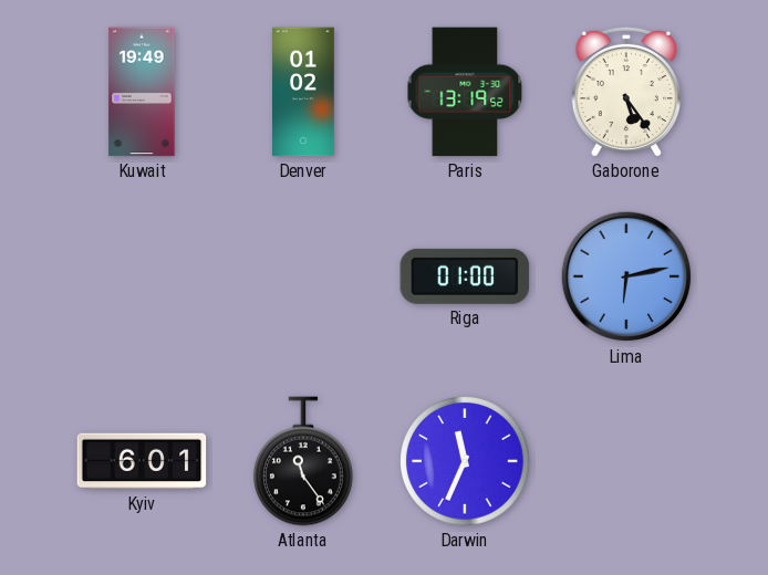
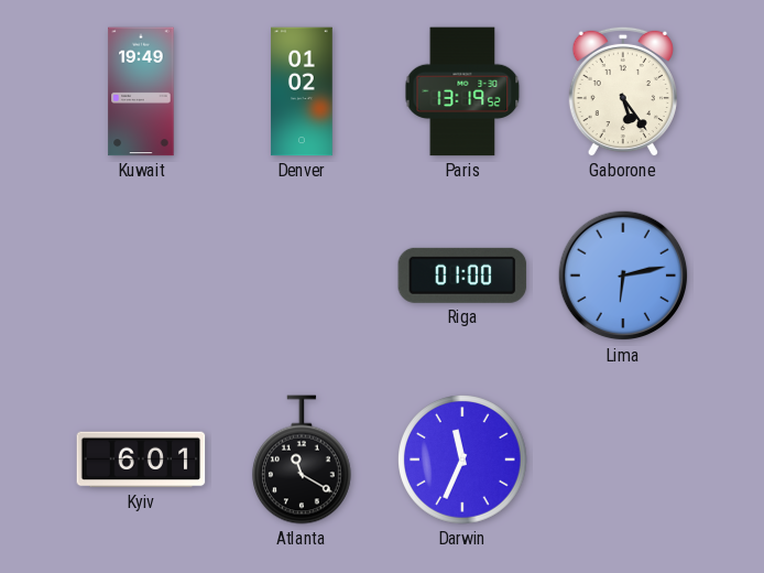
Atlanta: 11:24 -> 11:20
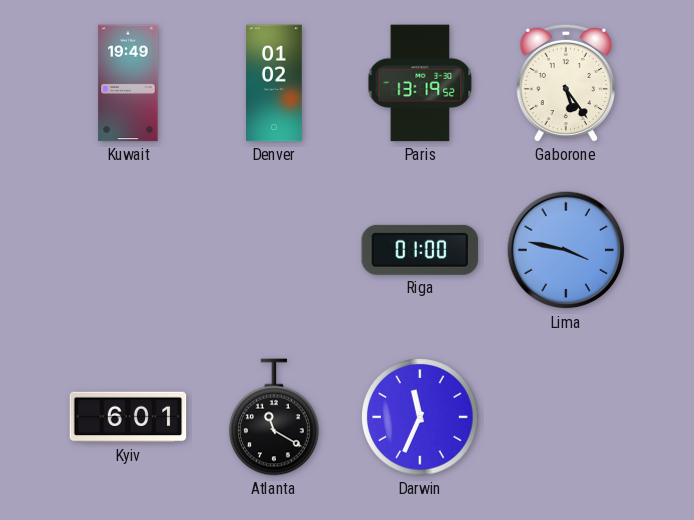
Lima: 6:13 -> 3:47
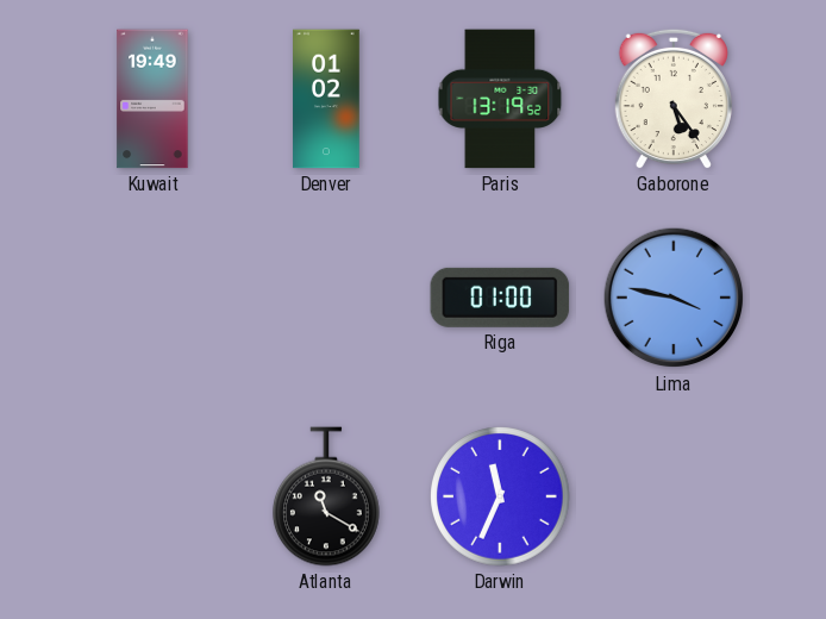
Kyiv: 6:01 -> none
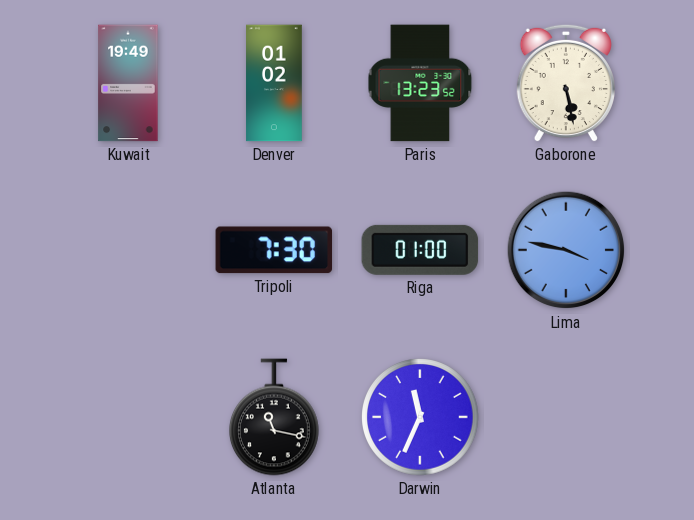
Paris: 13:19 -> 13:23
Gaborone: 5:24 -> 5:28
Tripoli: none -> 7:30
Atlanta: 11:20 -> 11:17
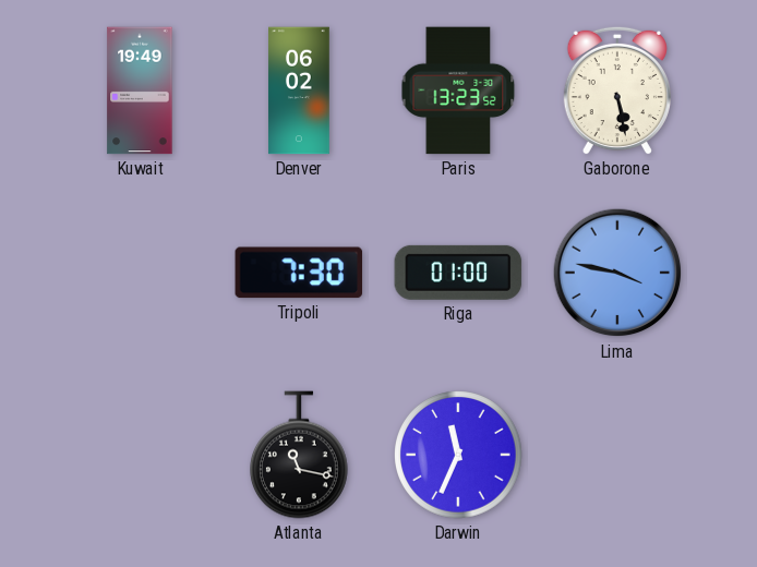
Denver: 01:02 -> 06:02
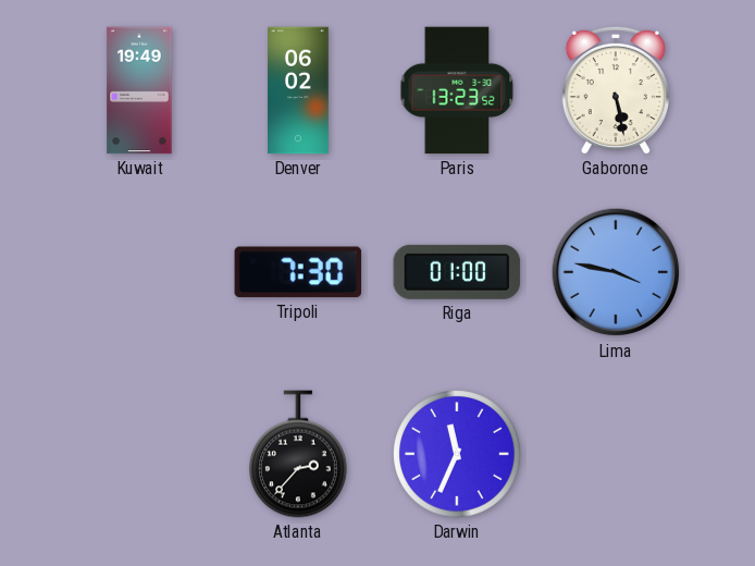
Atlanta: 11:17 -> 2:37
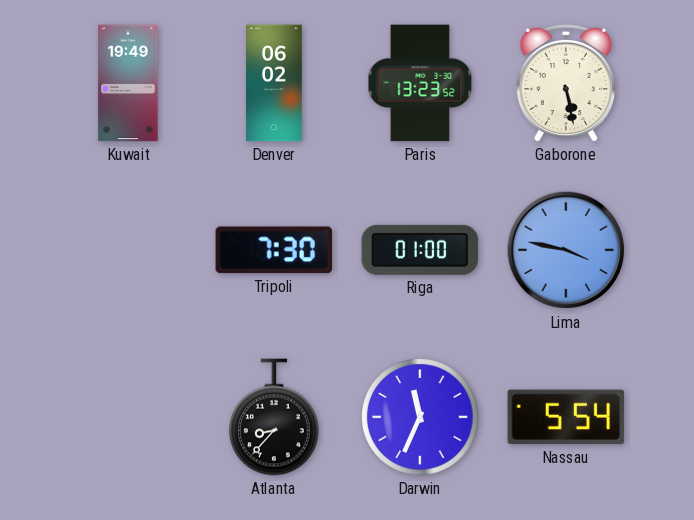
Atlanta: 2:37 -> 8:37
Nassau: none -> 5:54
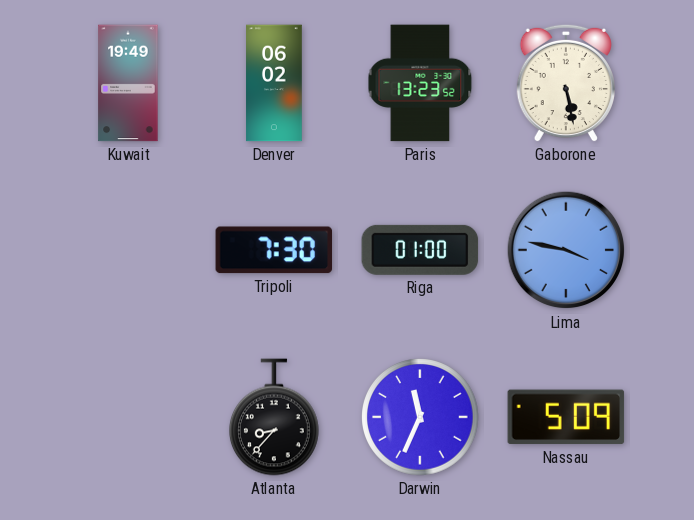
Nassau: 5:54 -> 5:09
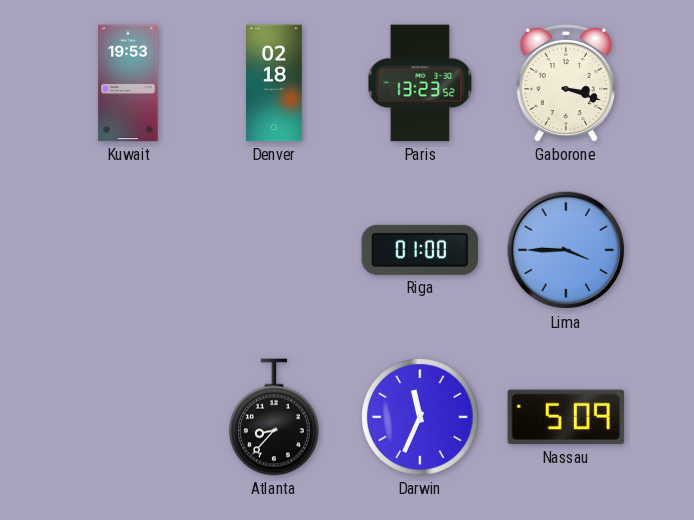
Kuwait: 19:49 -> 19:53
Denver: 06:02 -> 02:18
Gaborone: 5:28 -> 3:18
Tripoli: 7:30 -> none
Lima: 3:47 -> 3:45
